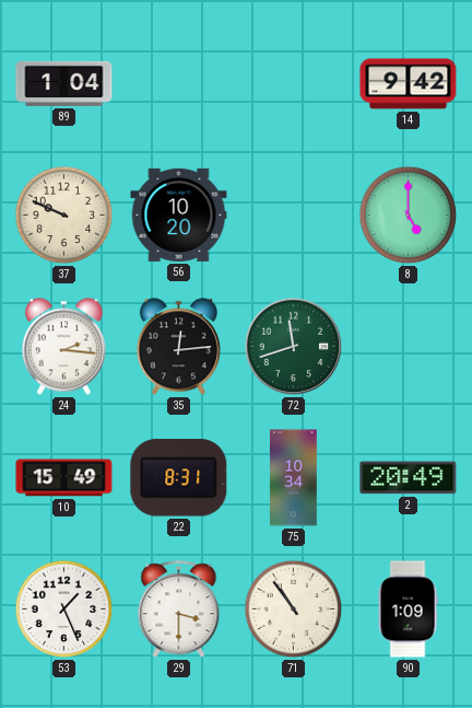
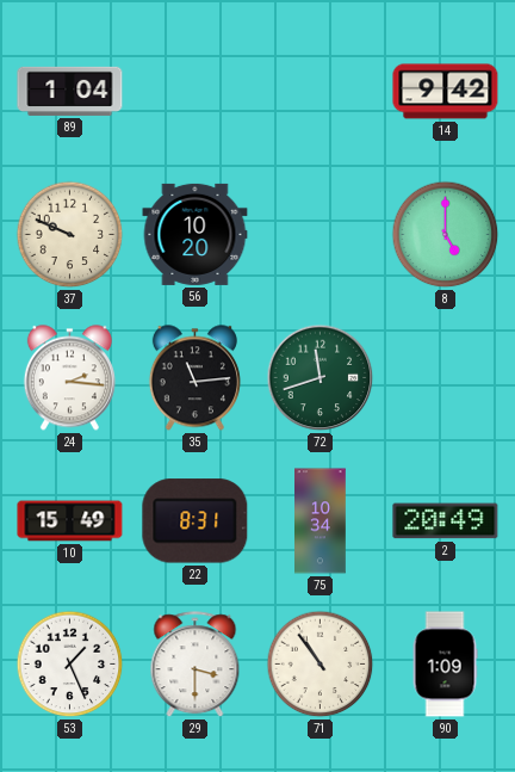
35: 12:14 -> 11:14
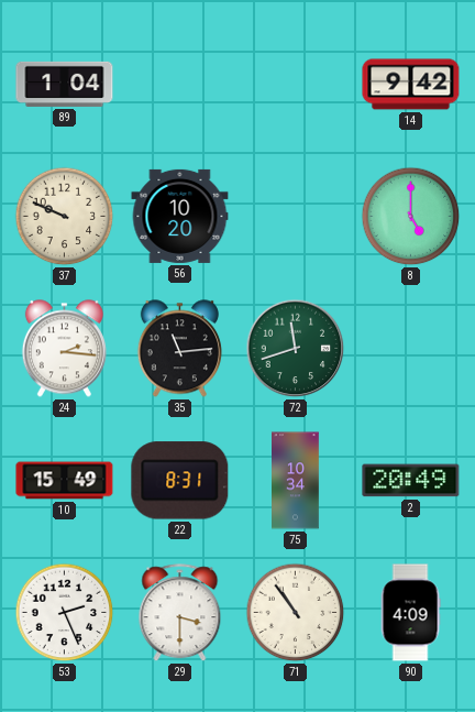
53: 1:26 -> 2:26
90: 1:09 -> 4:09
